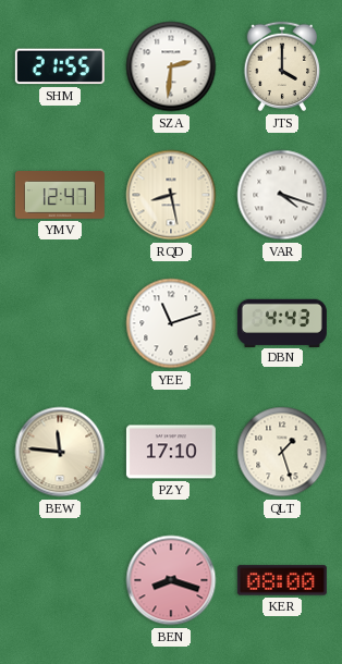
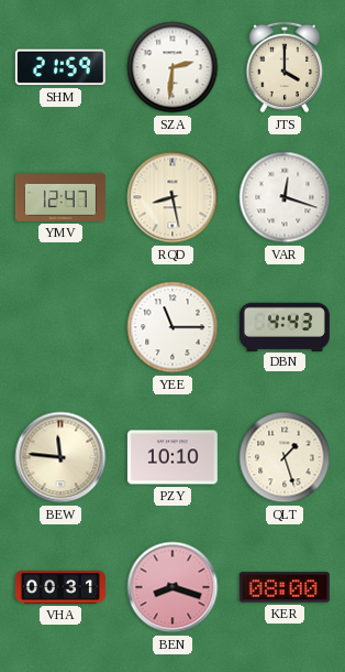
SHM: 21:55 -> 21:59
VAR: 4:18 -> 12:18
YEE: 11:12 -> 11:15
PZY: 17:10 -> 10:10
VHA: none -> 00:31
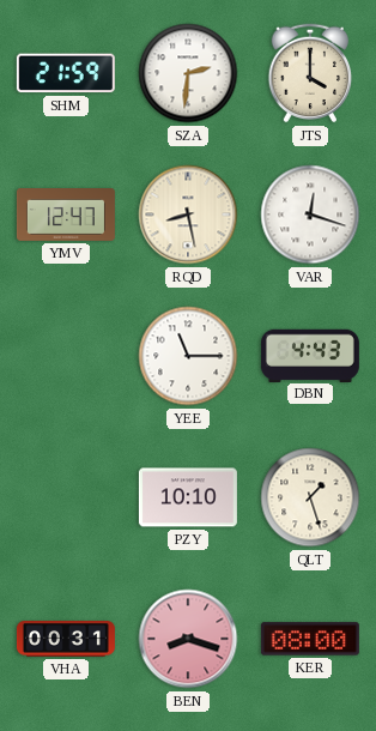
BEW: 11:46 -> none
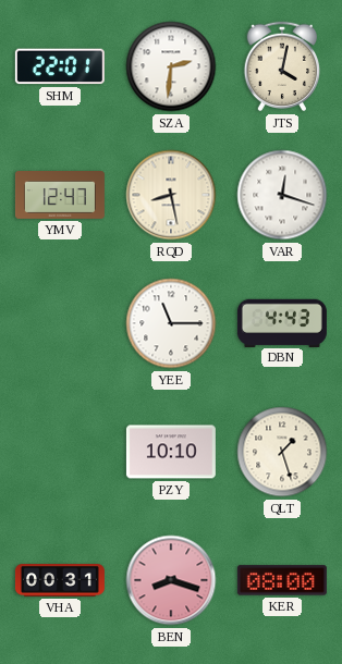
SHM: 21:59 -> 22:01
JTS: 4:00 -> 4:02
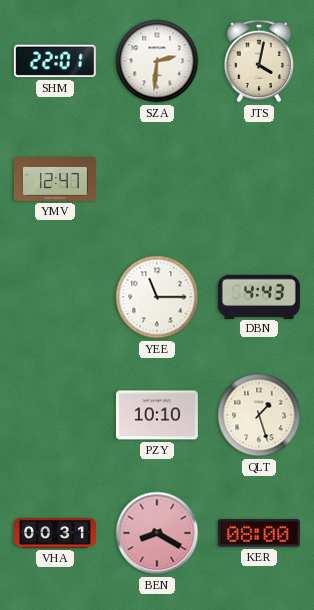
RQD: 8:28 -> none
VAR: 12:18 -> none
BEN: 8:18 -> 8:20
